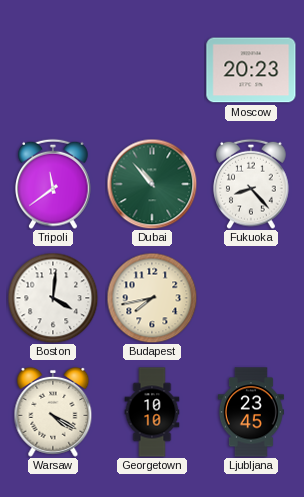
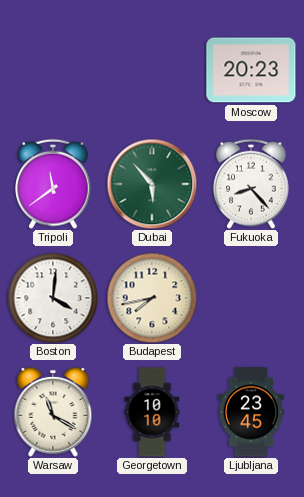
Dubai: 10:53 -> 5:53
Warsaw: 4:20 -> 11:20
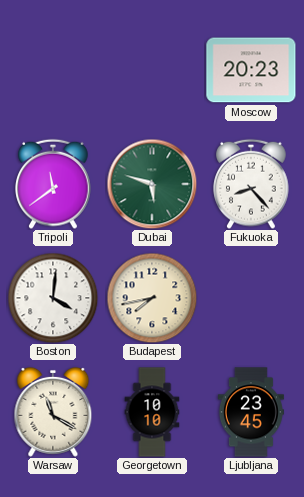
Dubai: 5:53 -> 5:48
